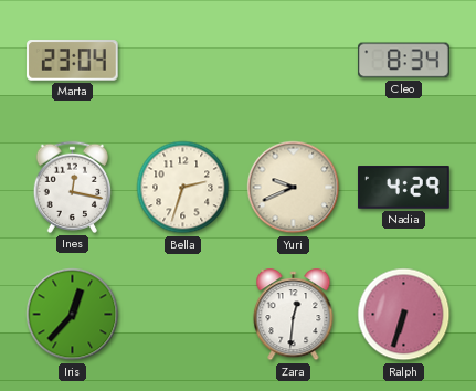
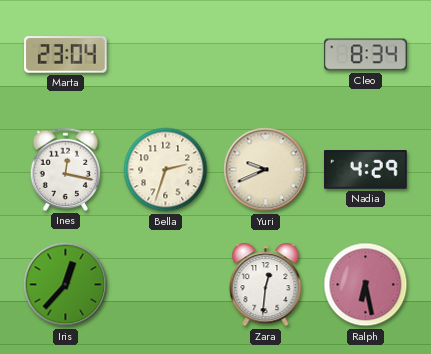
Ralph: 6:33 -> 6:28
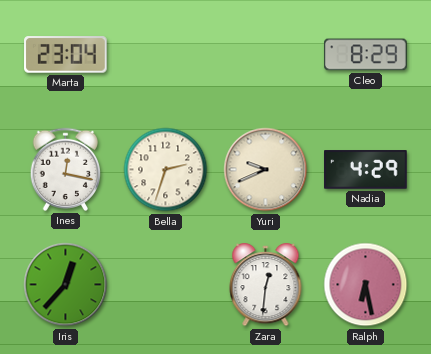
Cleo: 8:34 -> 8:29
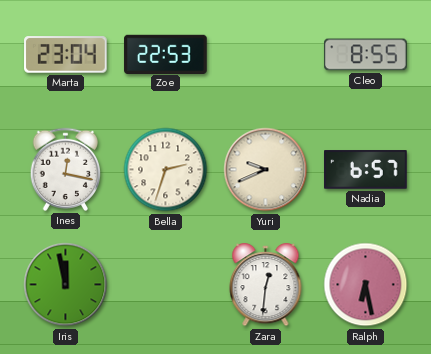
Zoe: none -> 22:53
Cleo: 8:29 -> 8:55
Nadia: 4:29 -> 6:57
Iris: 12:37 -> 11:58
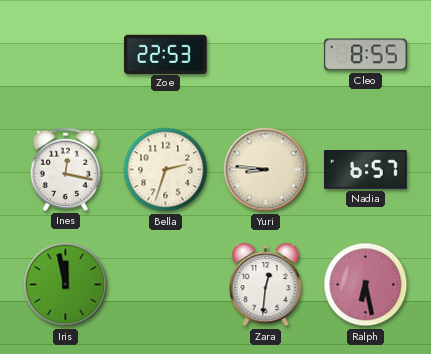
Marta: 23:04 -> none
Yuri: 9:41 -> 8:46
